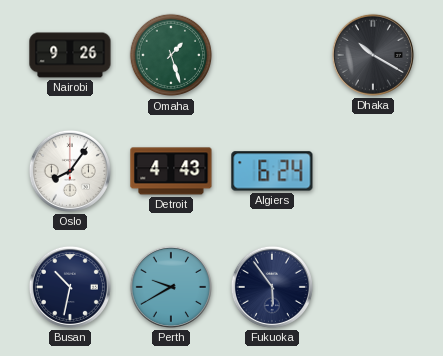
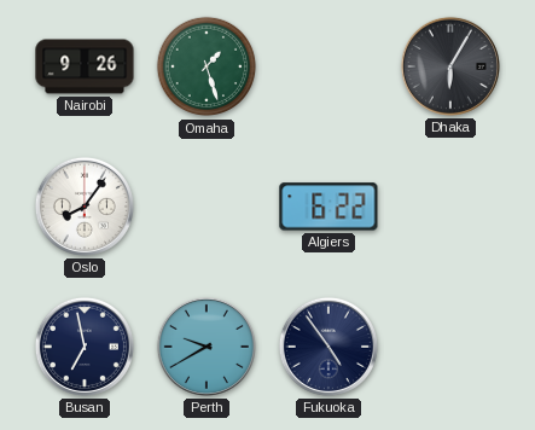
Dhaka: 10:20 -> 6:05
Detroit: 4:43 -> none
Algiers: 6:24 -> 6:22
Busan: 10:32 -> 6:58
Fukuoka: 5:54 -> 4:54
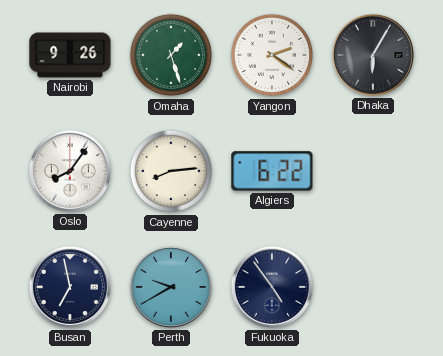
Yangon: none -> 2:21
Cayenne: none -> 8:14
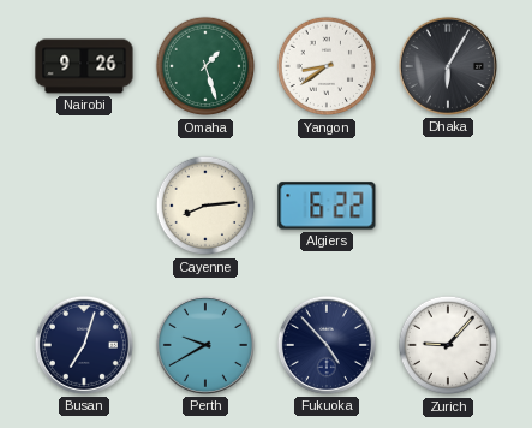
Yangon: 2:21 -> 8:39
Oslo: 8:06 -> none
Busan: 6:58 -> 7:03
Fukuoka: 4:54 -> 4:53
Zurich: none -> 9:07
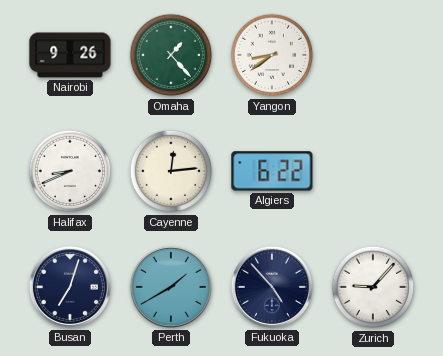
Omaha: 1:27 -> 1:23
Dhaka: 6:05 -> none
Halifax: none -> 8:41
Cayenne: 8:14 -> 12:14
Perth: 9:40 -> 1:40
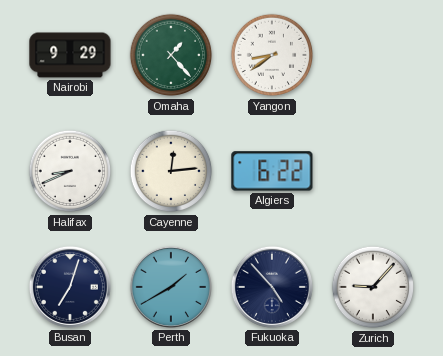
Nairobi: 9:26 -> 9:29
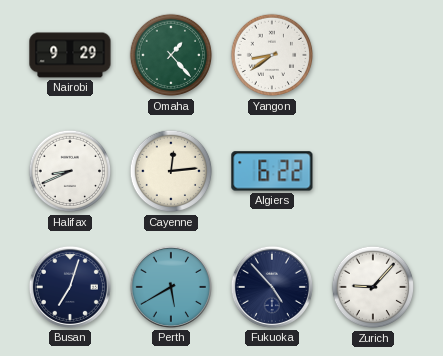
Perth: 1:40 -> 5:40
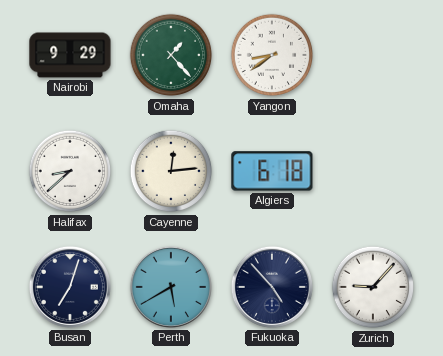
Halifax: 8:41 -> 8:38
Algiers: 6:22 -> 6:18
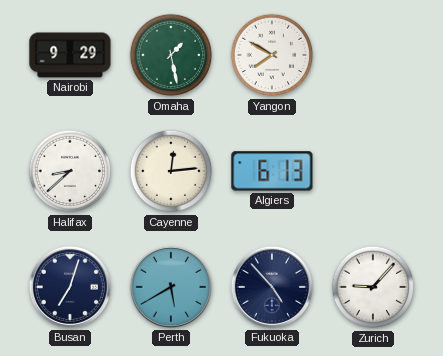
Omaha: 1:23 -> 1:28
Yangon: 8:39 -> 7:50
Algiers: 6:18 -> 6:13
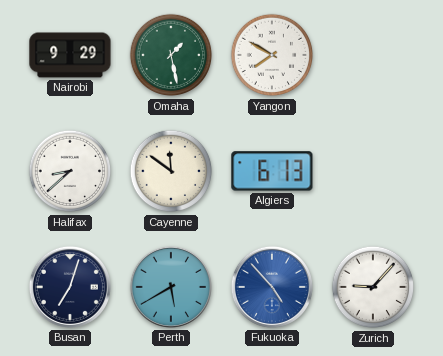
Cayenne: 12:14 -> 11:51
Fukuoka dial: navy -> blue
